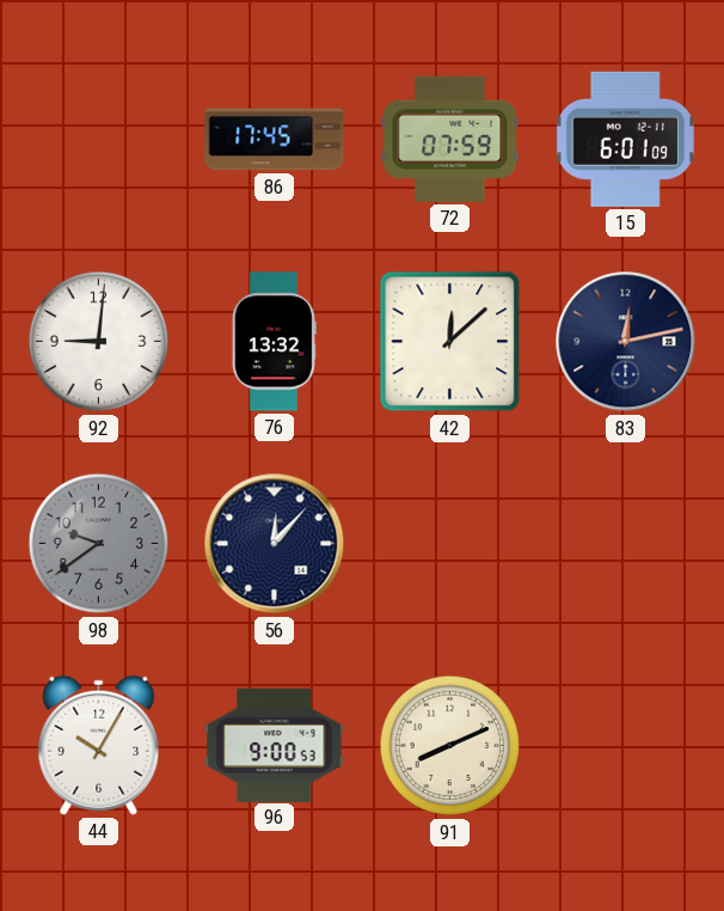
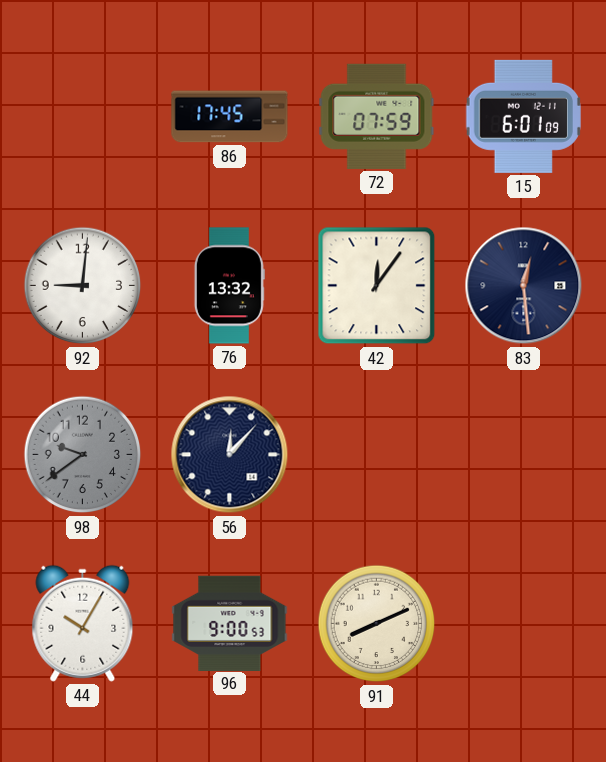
42: 12:08 -> 12:06
83: 12:13 -> 12:29
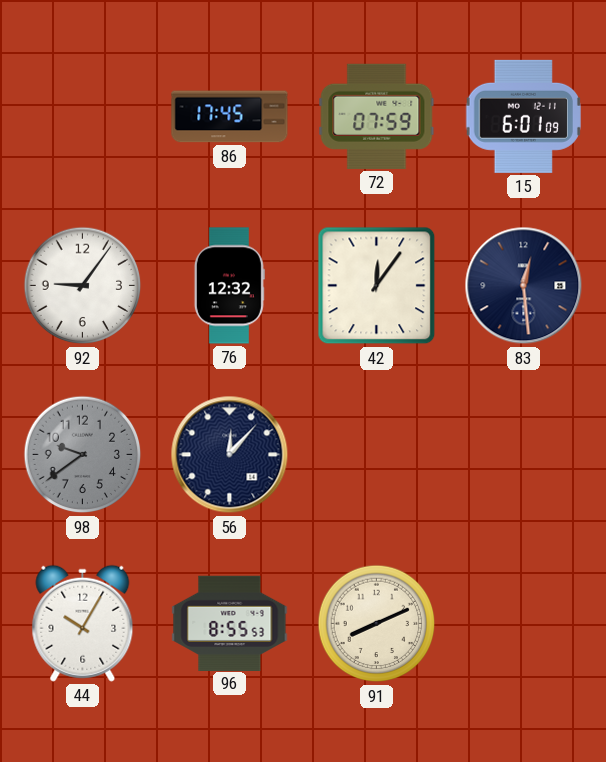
92: 9:01 -> 9:06
76: 13:32 -> 12:32
96: 9:00 -> 8:55
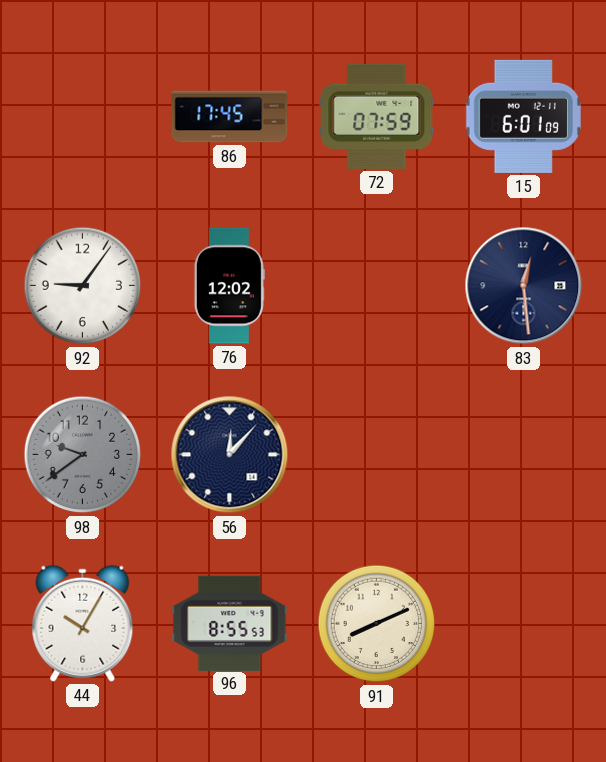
76: 12:32 -> 12:02
42: 12:06 -> none
